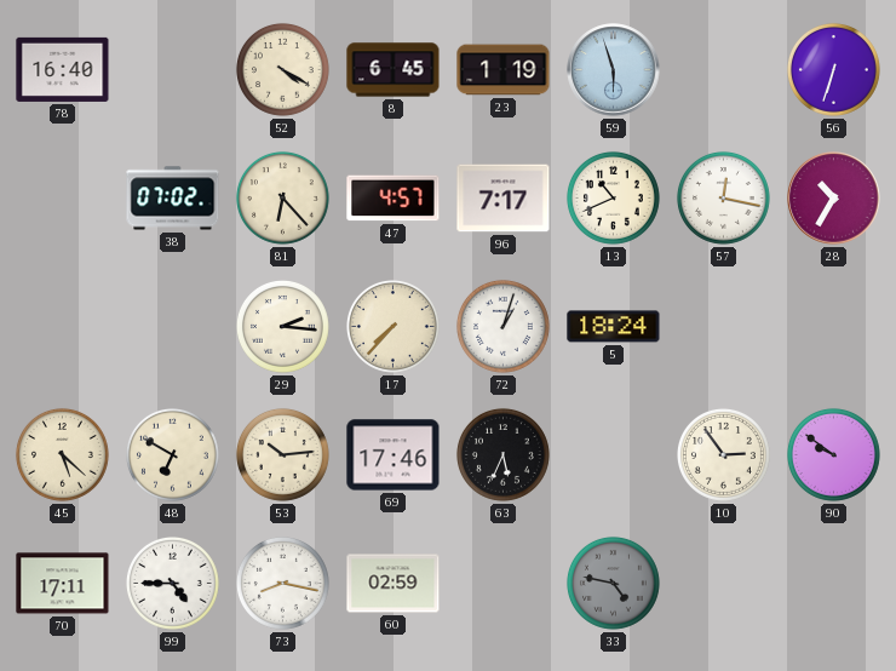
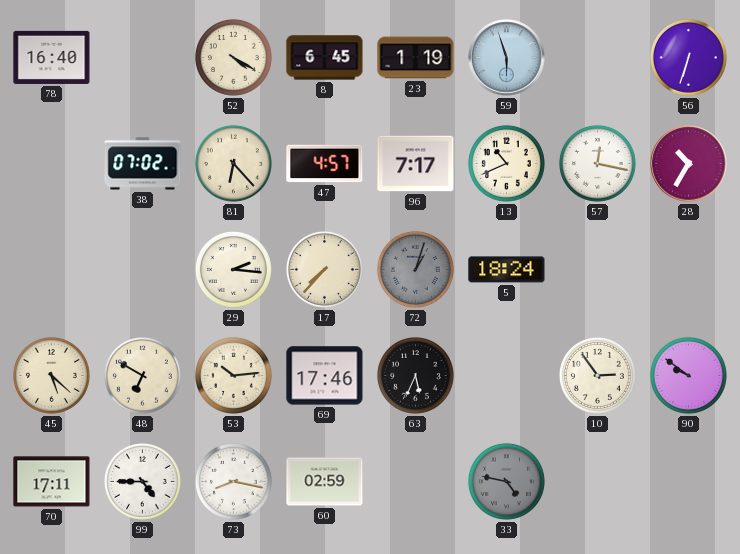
72 dial: white -> grey
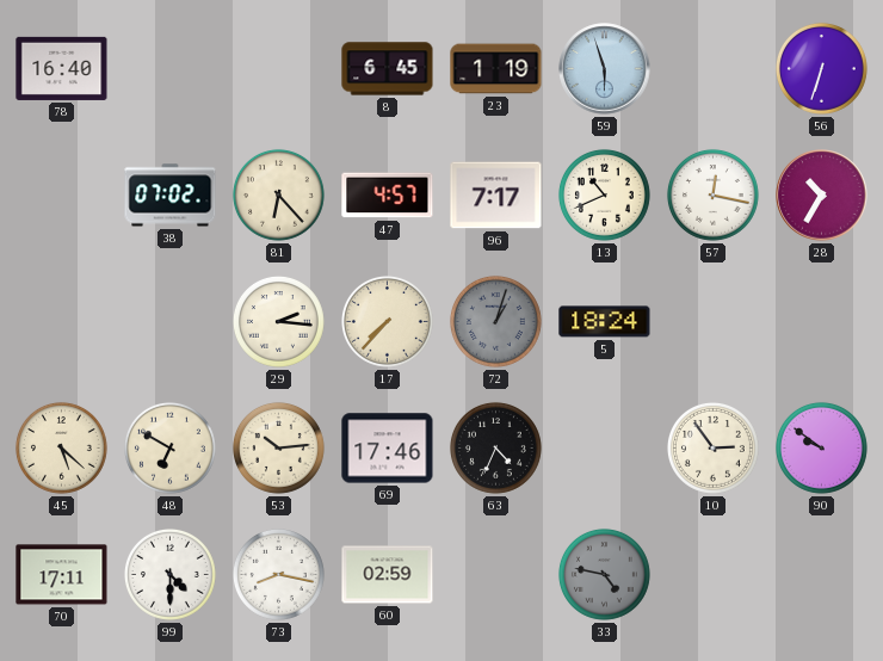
52: 4:20 -> none
63: 5:34 -> 4:34
99: 4:45 -> 4:30
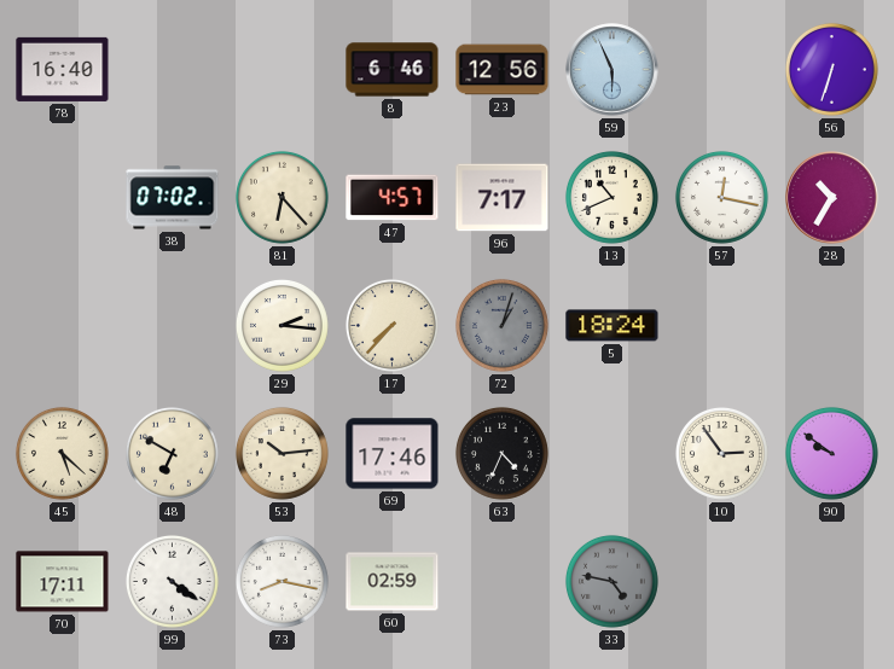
8: 6:45 -> 6:46
23: 1:19 -> 12:56
59: 5:57 -> 5:56
99: 4:30 -> 4:21
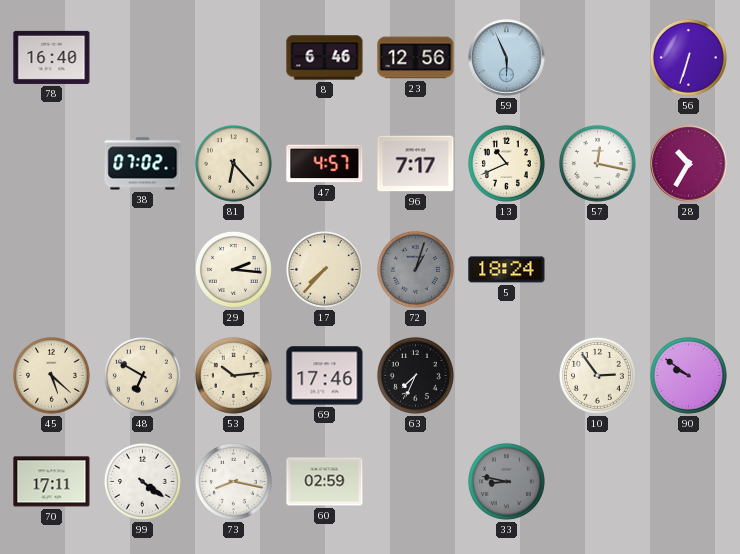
63: 4:34 -> 7:34
33: 4:47 -> 8:47
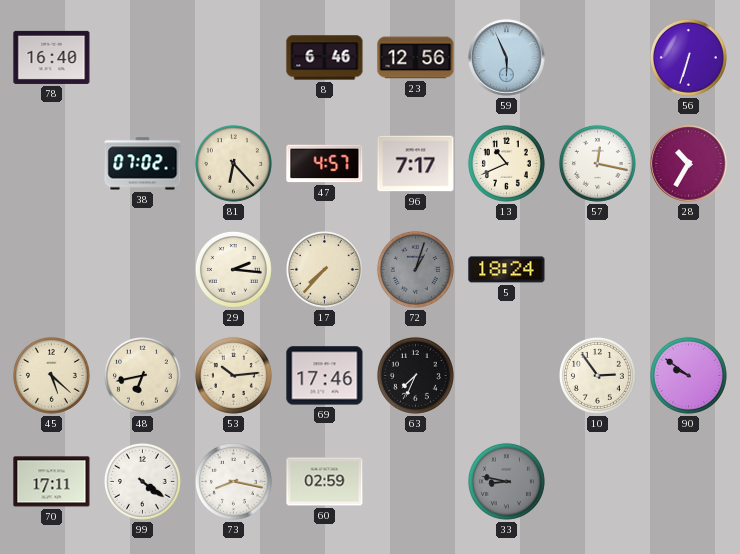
48: 6:50 -> 6:43
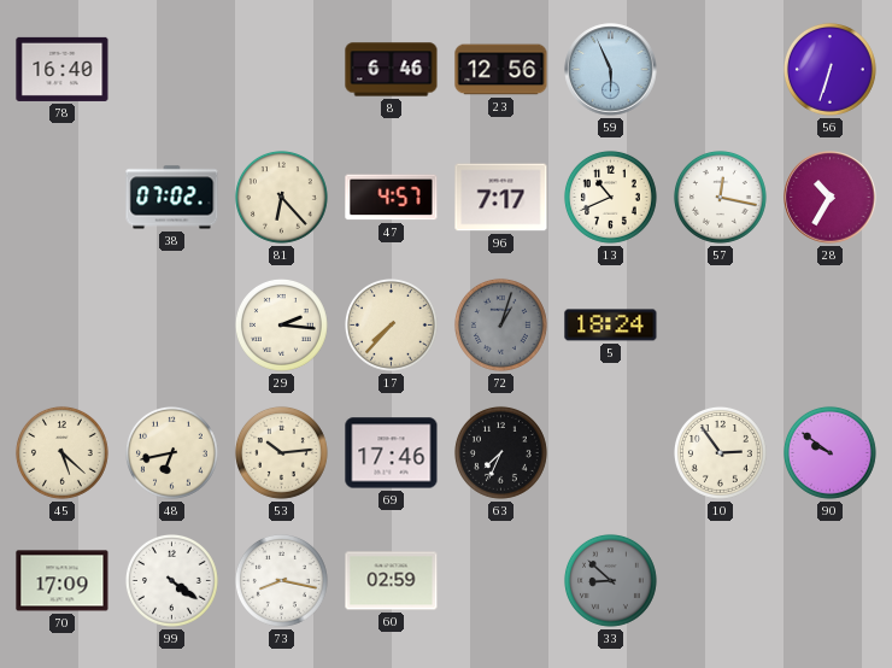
70: 17:11 -> 17:09
33: 8:47 -> 8:52
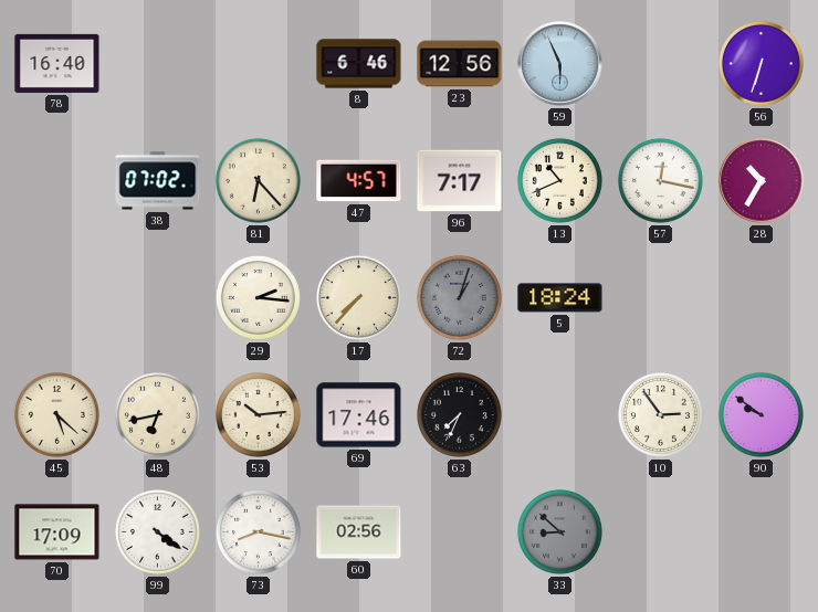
60: 02:59 -> 02:56
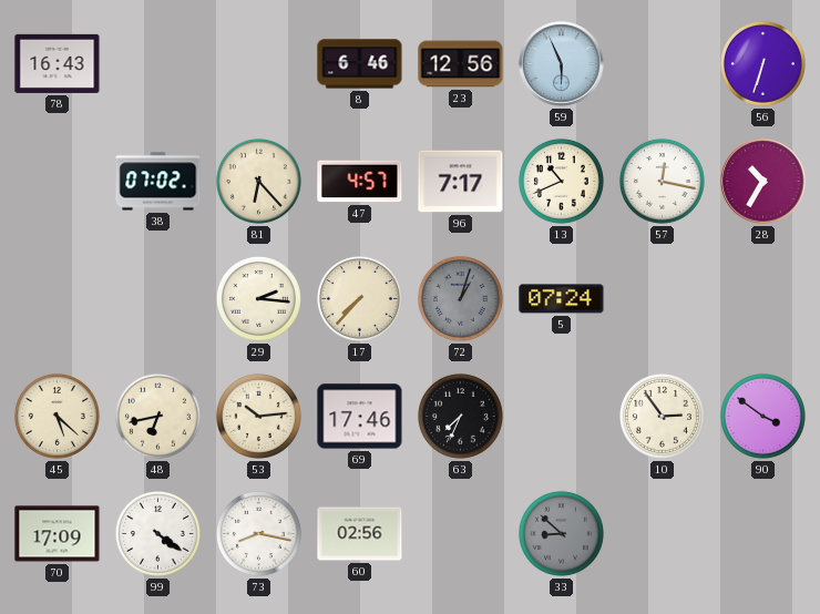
78: 16:40 -> 16:43
5: 18:24 -> 07:24
90: 9:51 -> 3:51
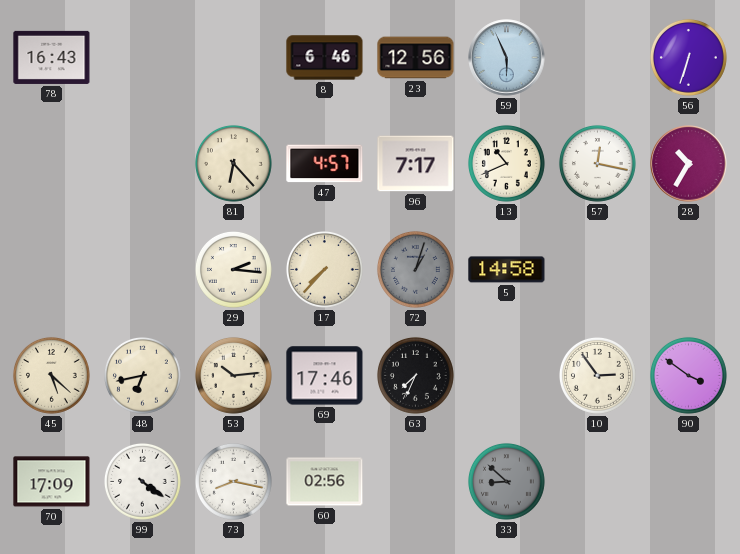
38: 07:02 -> none
5: 07:24 -> 14:58
